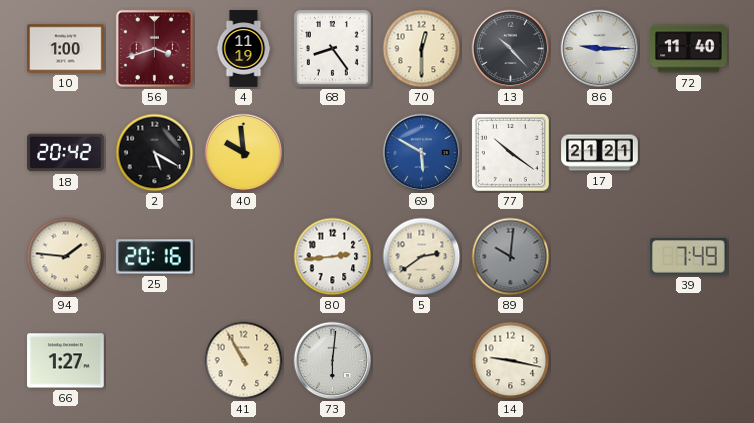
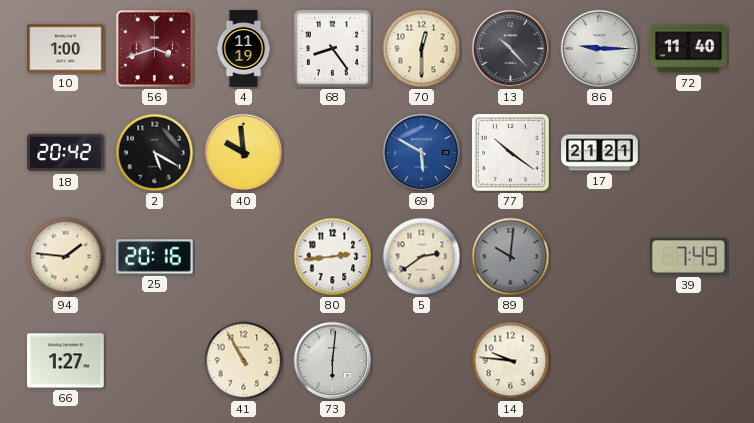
14: 9:17 -> 9:46
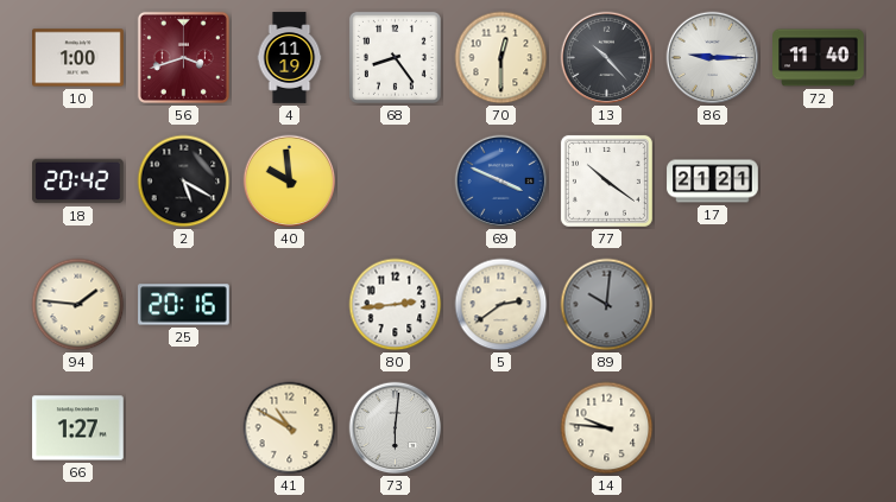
69: 5:50 -> 3:49
39: 7:49 -> none
41: 10:55 -> 10:50
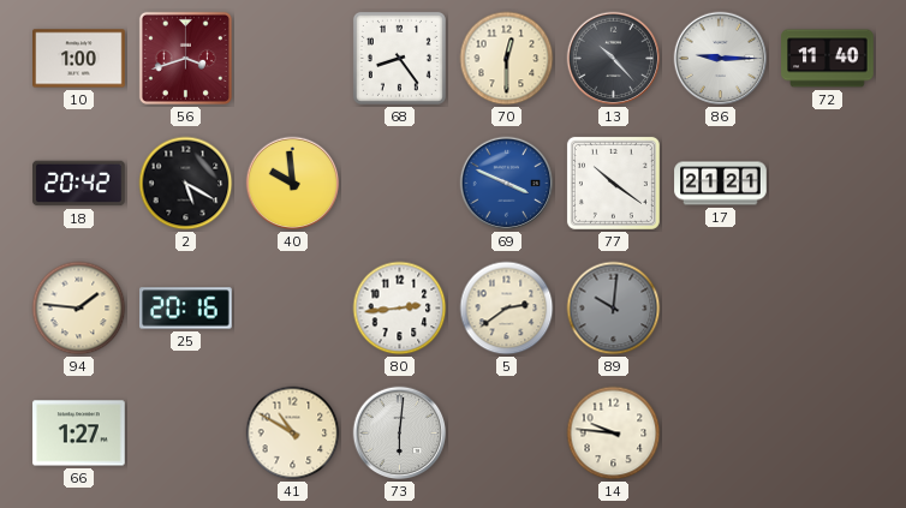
4: 11:19 -> none
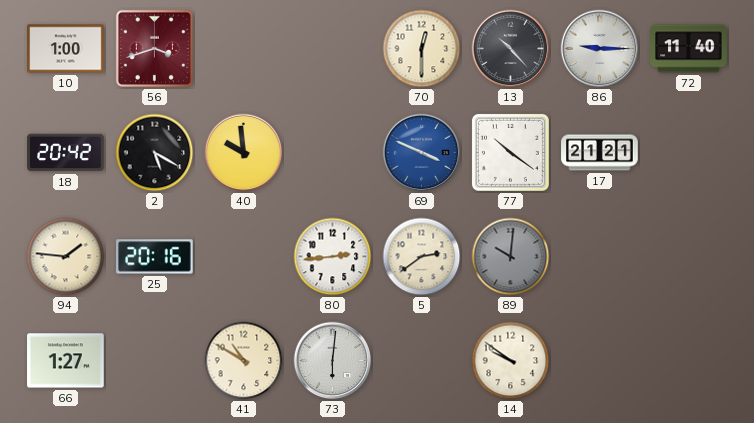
68: 8:24 -> none
14: 9:46 -> 9:51
